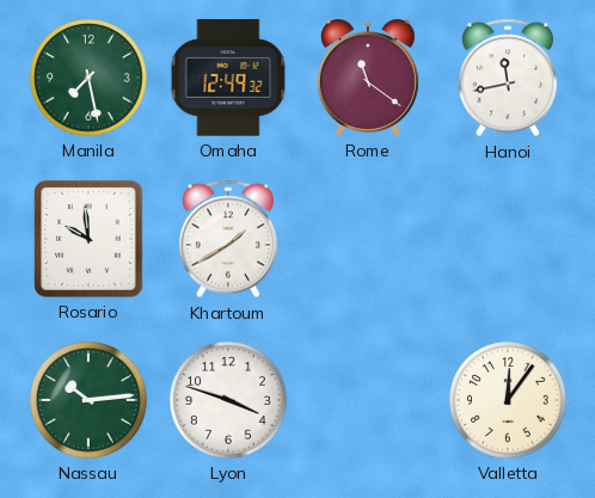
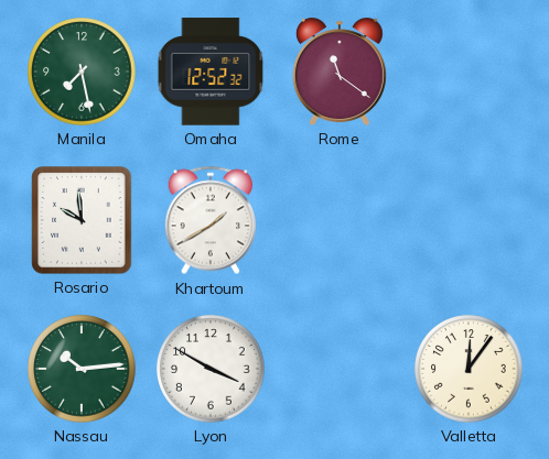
Omaha: 12:49 -> 12:52
Hanoi: 11:43 -> none
Lyon: 3:48 -> 3:50
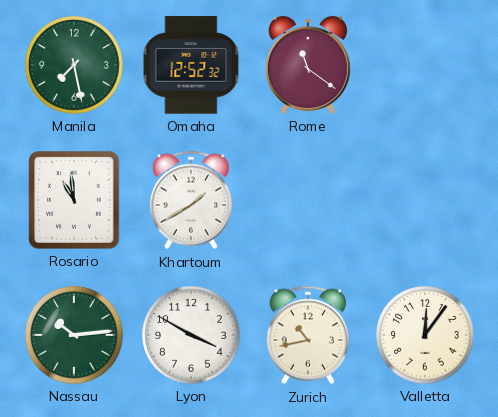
Rosario: 9:59 -> 10:59
Zurich: none -> 10:43
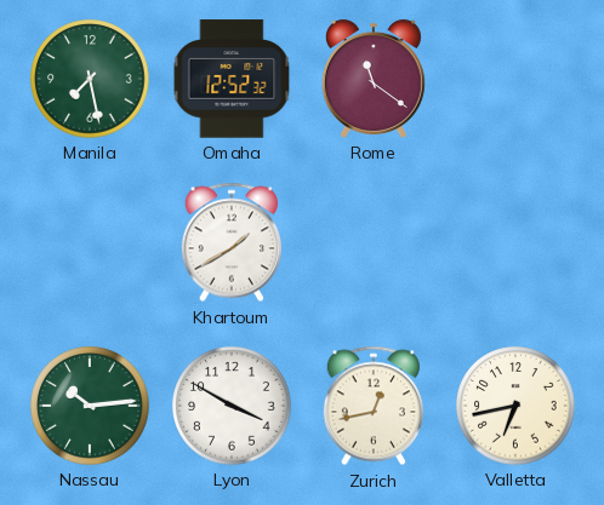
Rosario: 10:59 -> none
Zurich: 10:43 -> 12:43
Valletta: 12:06 -> 6:43
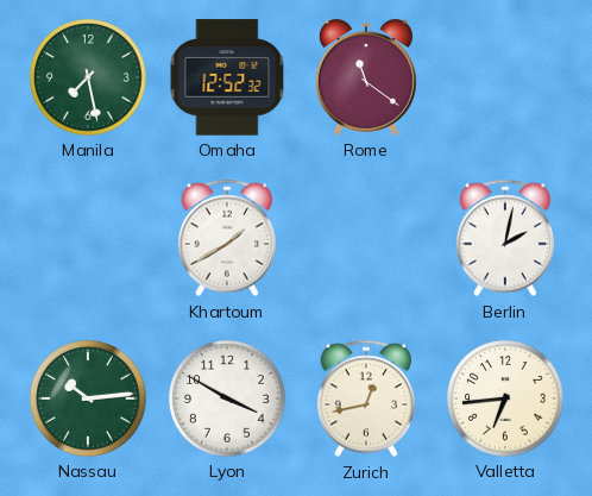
Berlin: none -> 2:02
Valletta: 6:43 -> 6:44
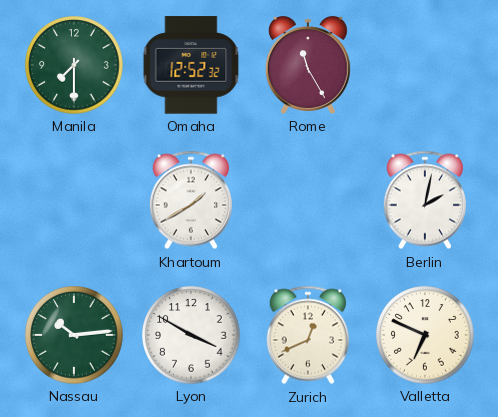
Manila: 7:28 -> 7:30
Rome: 11:21 -> 11:25
Zurich: 12:43 -> 12:41
Valletta: 6:44 -> 6:49
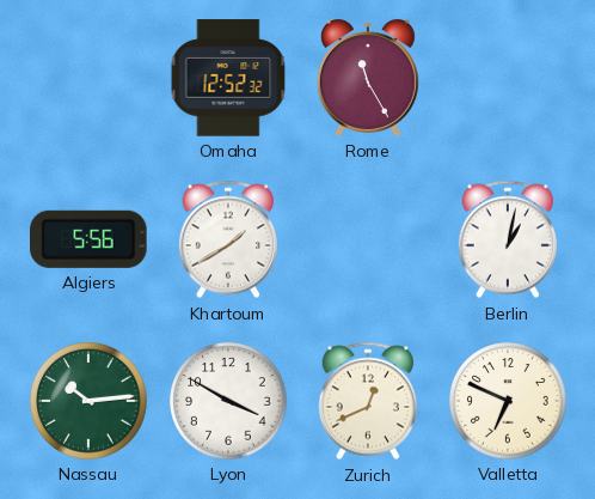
Manila: 7:30 -> none
Algiers: none -> 5:56
Berlin: 2:02 -> 1:02
